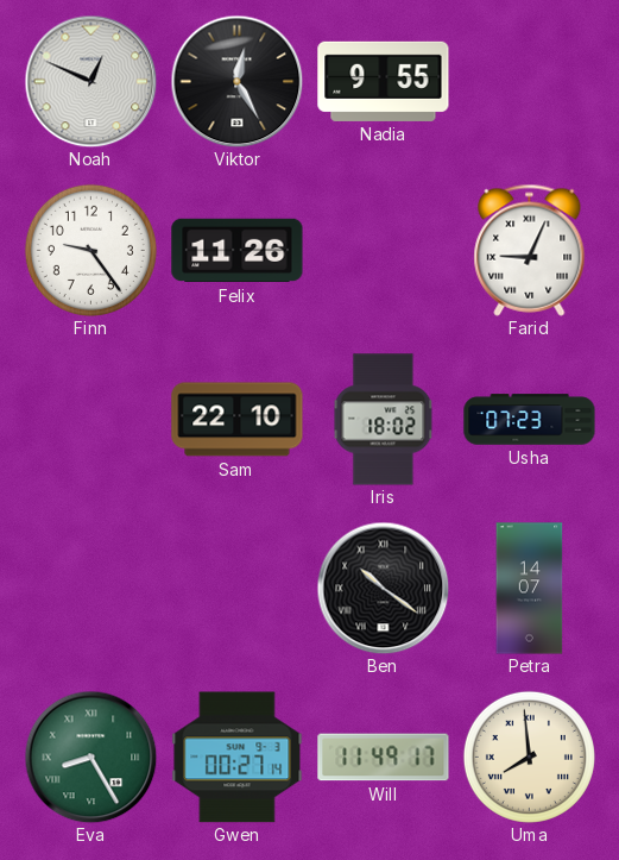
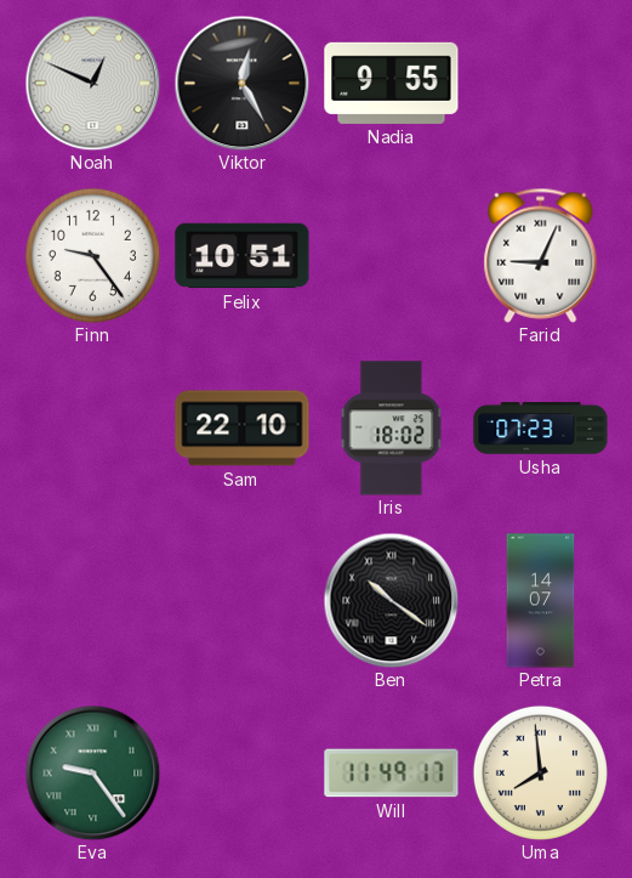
Felix: 11:26 -> 10:51
Eva: 8:25 -> 9:24
Gwen: 00:27 -> none
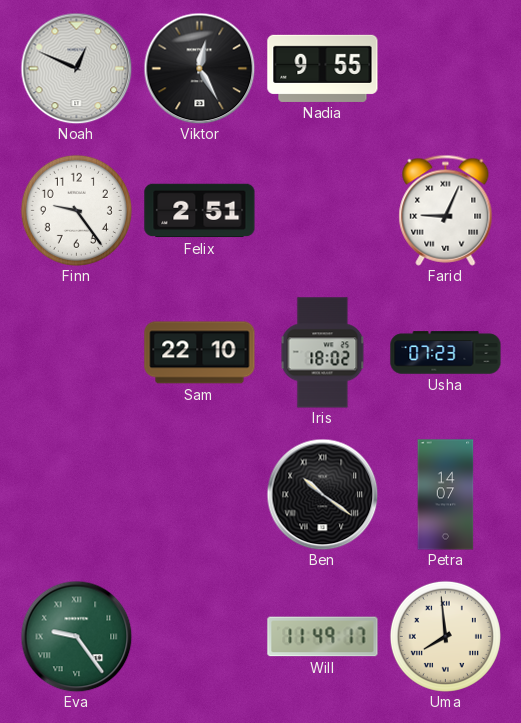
Felix: 10:51 -> 2:51
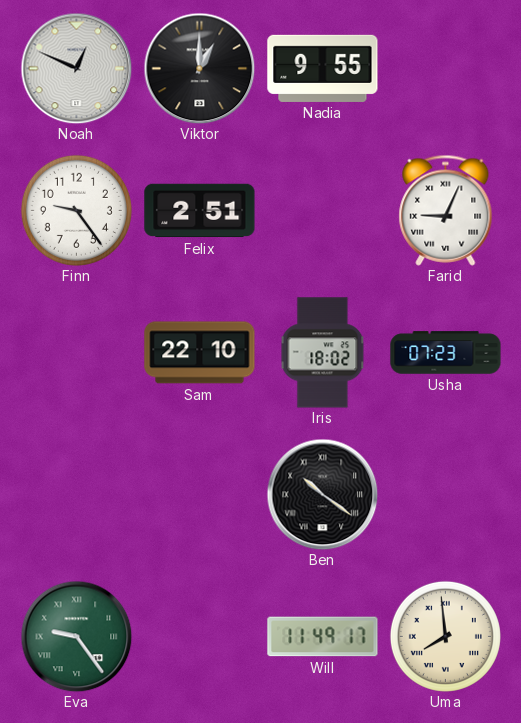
Viktor: 12:25 -> 1:00
Petra: 14:07 -> none
